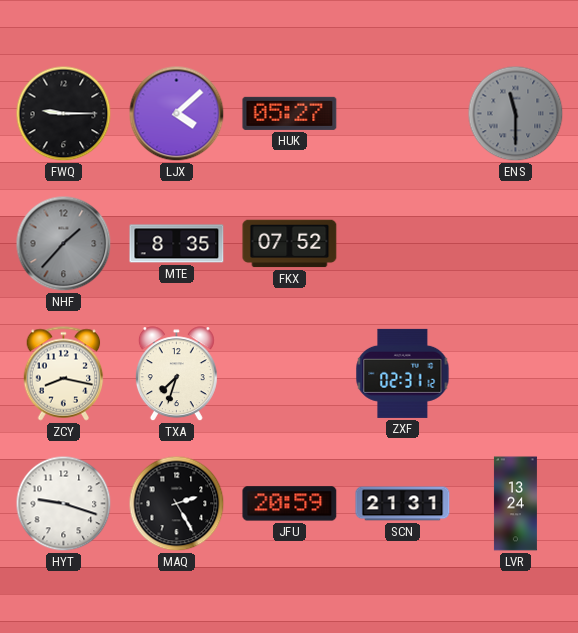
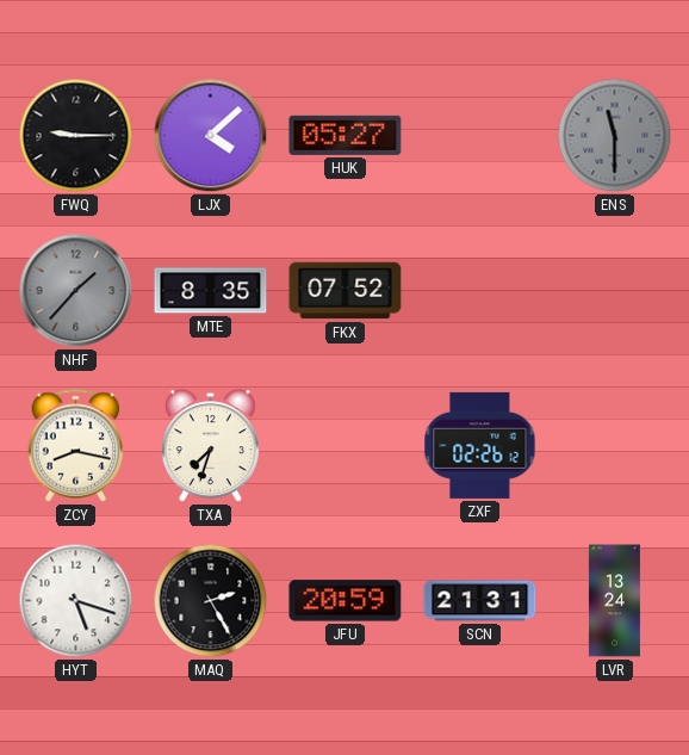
ZXF: 02:31 -> 02:26
HYT: 9:18 -> 5:18
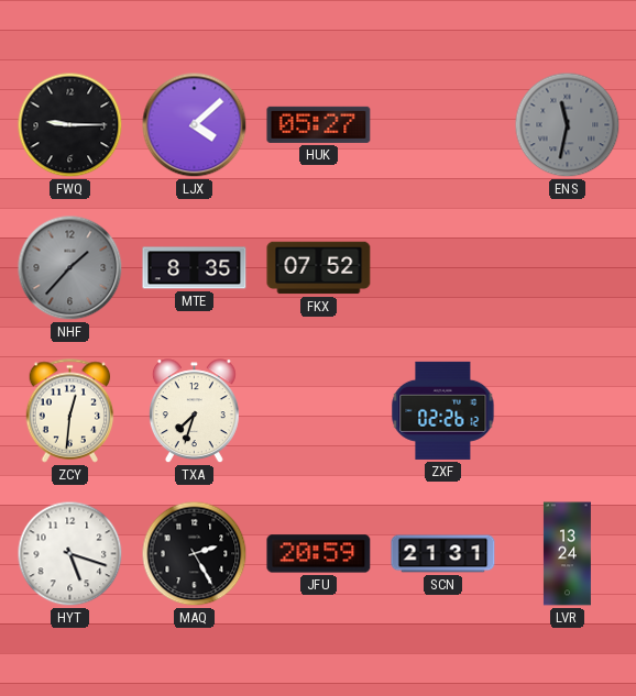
ENS: 11:30 -> 11:32
ZCY: 8:17 -> 12:31
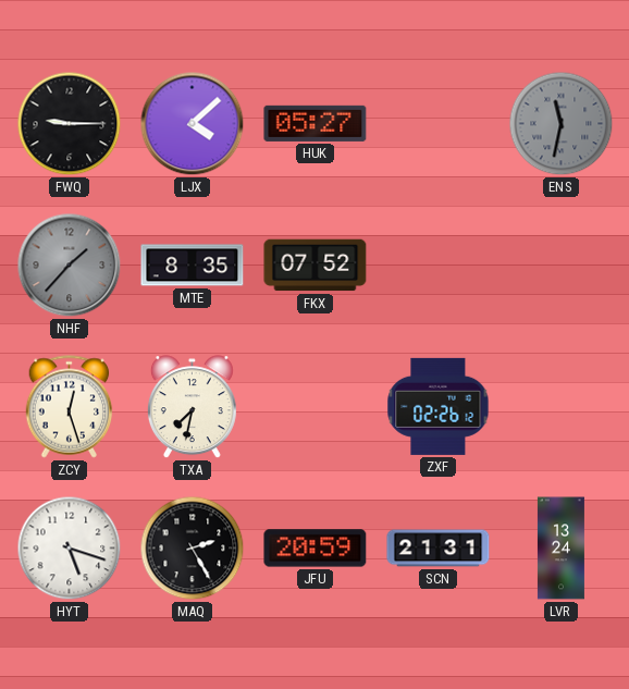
ZCY: 12:31 -> 12:27
TXA: 7:33 -> 7:32
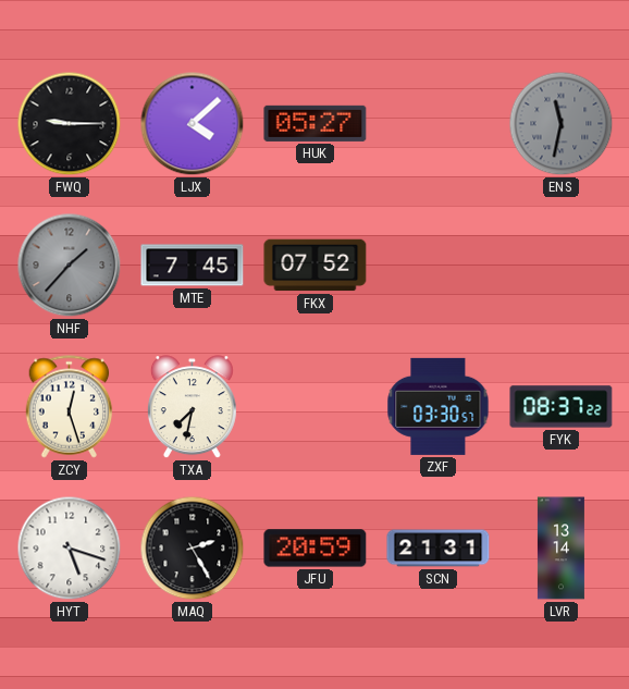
MTE: 8:35 -> 7:45
ZXF: 02:26 -> 03:30
FYK: none -> 08:37
LVR: 13:24 -> 13:14
